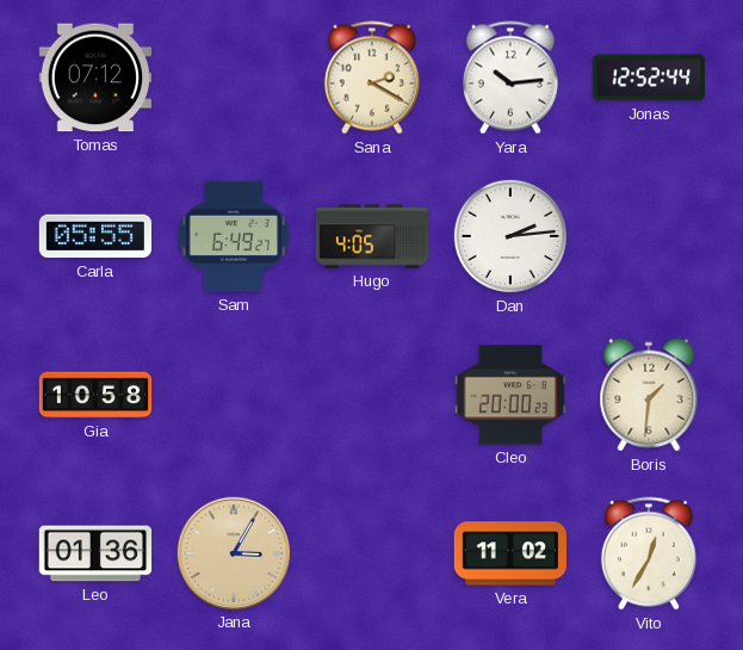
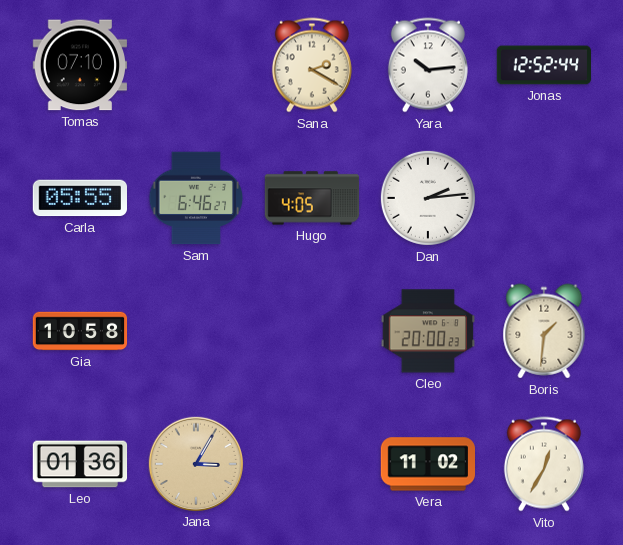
Tomas: 07:12 -> 07:10
Sam: 6:49 -> 6:46
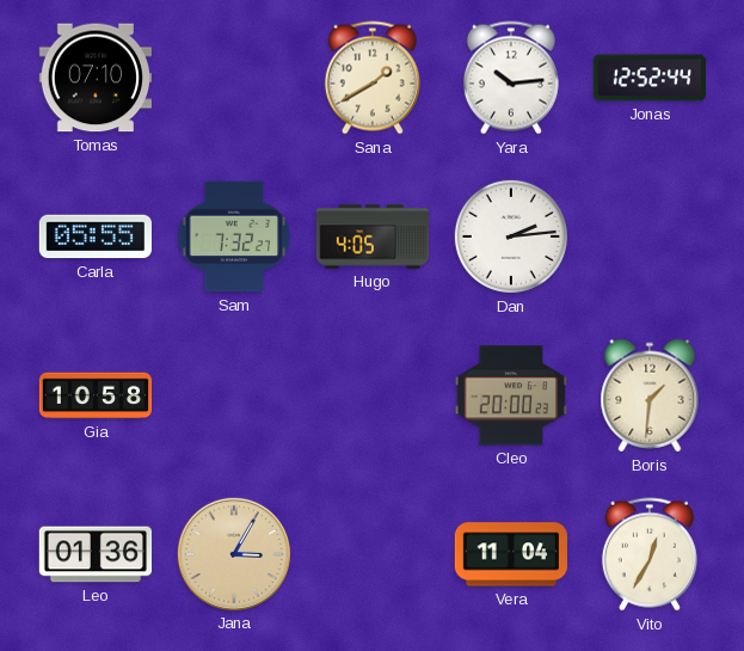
Sana: 2:20 -> 1:40
Sam: 6:46 -> 7:32
Vera: 11:02 -> 11:04
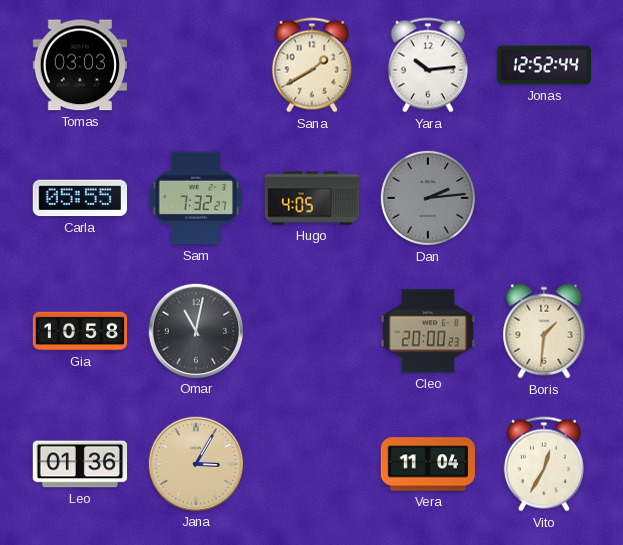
Tomas: 07:10 -> 03:03
Dan dial: white -> grey
Omar: none -> 11:02
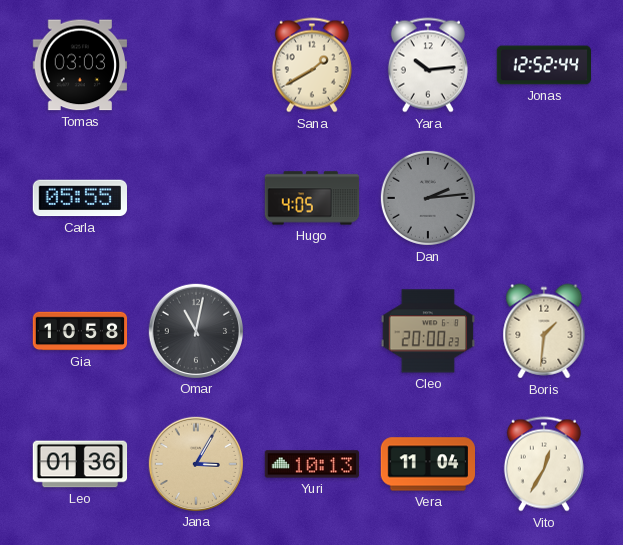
Sam: 7:32 -> none
Yuri: none -> 10:13
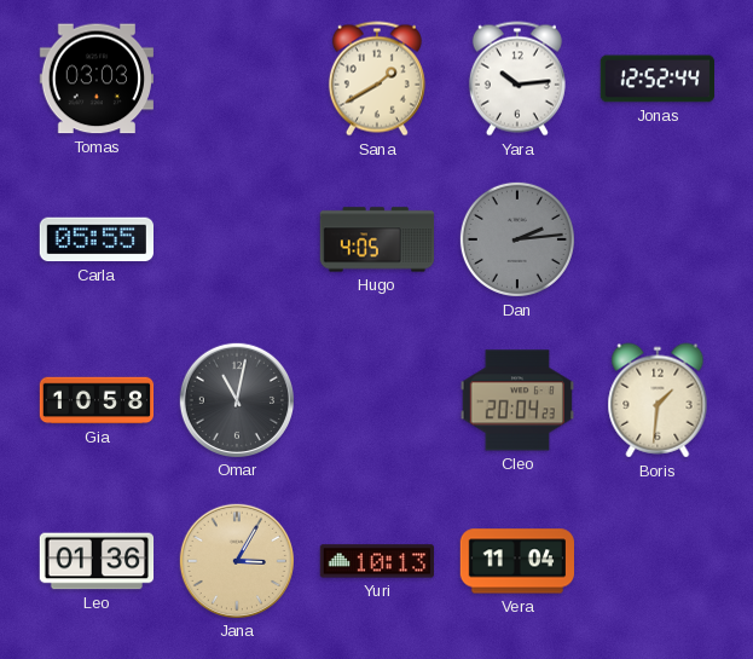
Cleo: 20:00 -> 20:04
Vito: 12:35 -> none
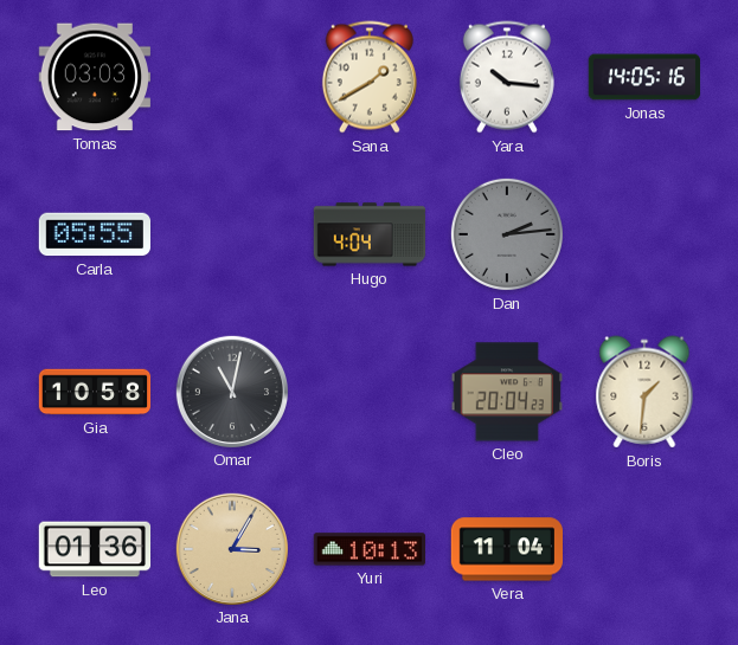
Yara: 10:14 -> 10:16
Jonas: 12:52 -> 14:05
Hugo: 4:05 -> 4:04
